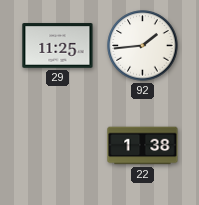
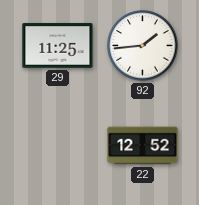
22: 1:38 -> 12:52
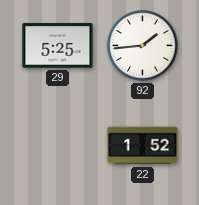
29: 11:25 -> 5:25
22: 12:52 -> 1:52
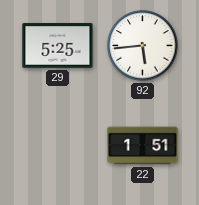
92: 1:44 -> 5:44
22: 1:52 -> 1:51
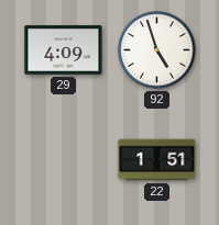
29: 5:25 -> 4:09
92: 5:44 -> 4:57
